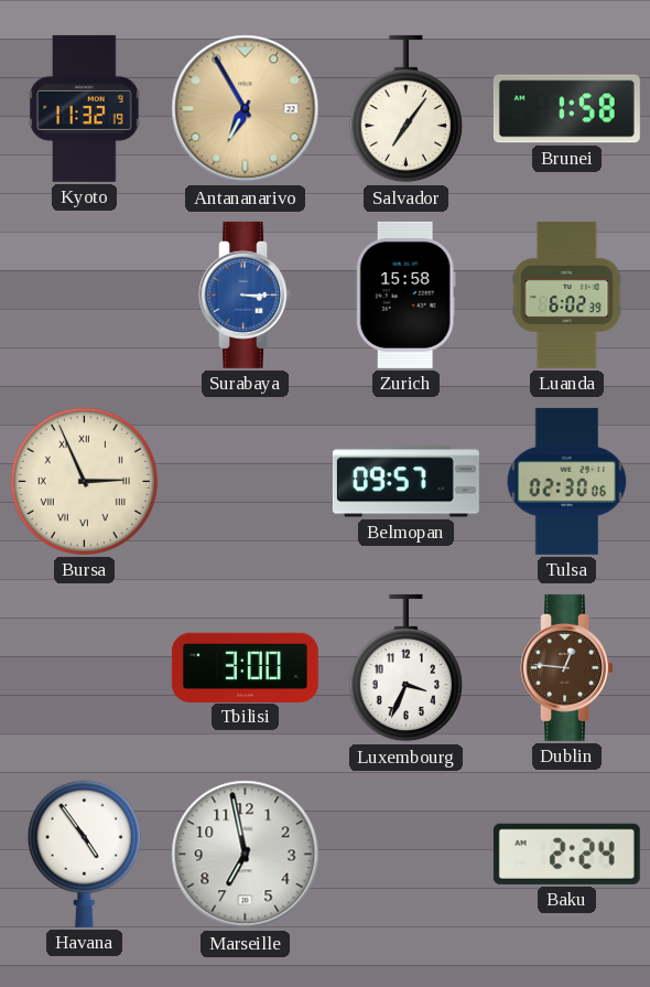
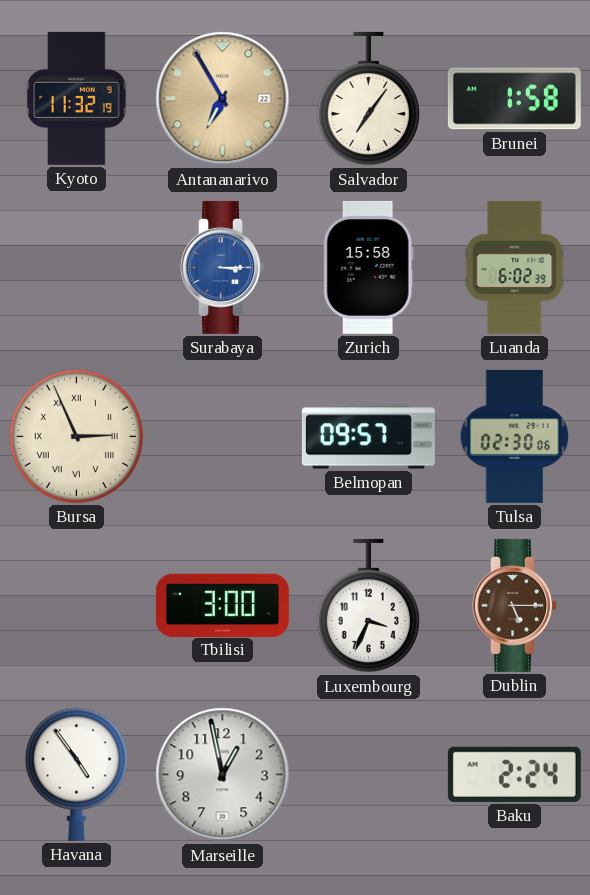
Dublin: 12:46 -> 5:15
Marseille: 6:58 -> 12:58
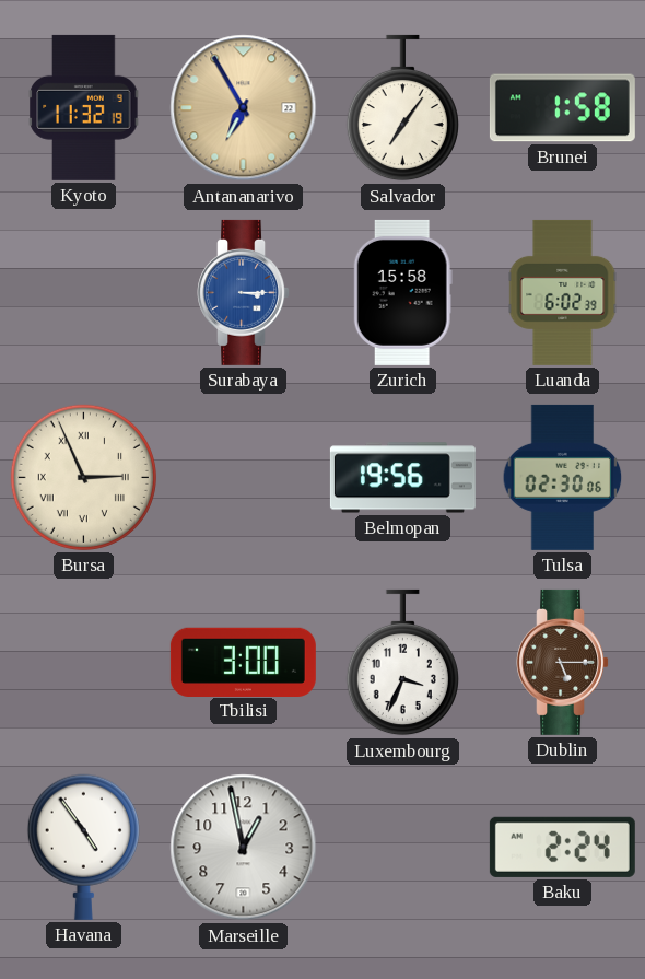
Belmopan: 09:57 -> 19:56
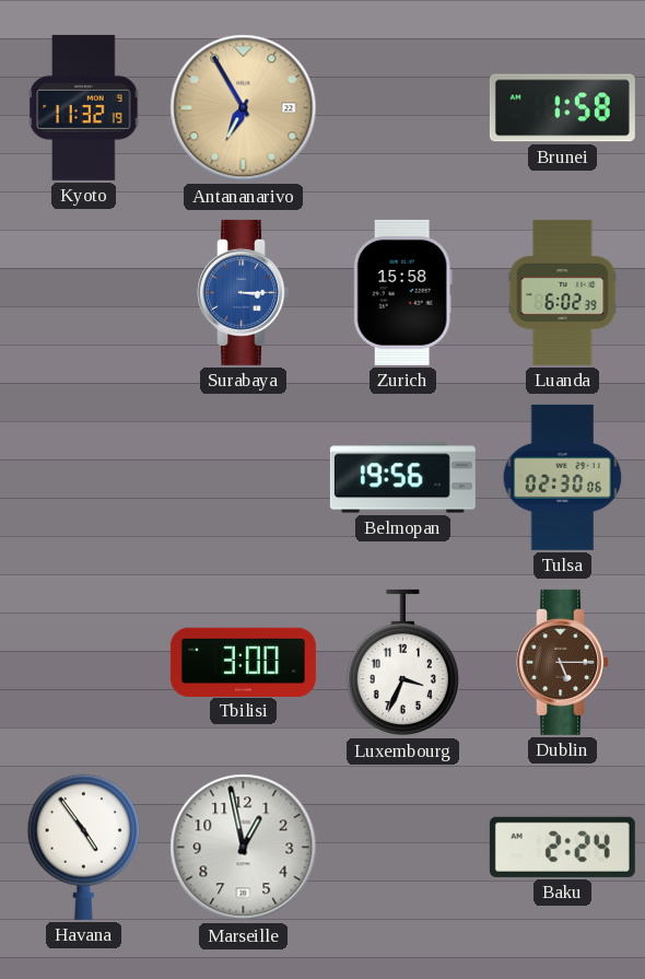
Salvador: 7:06 -> none
Bursa: 2:56 -> none
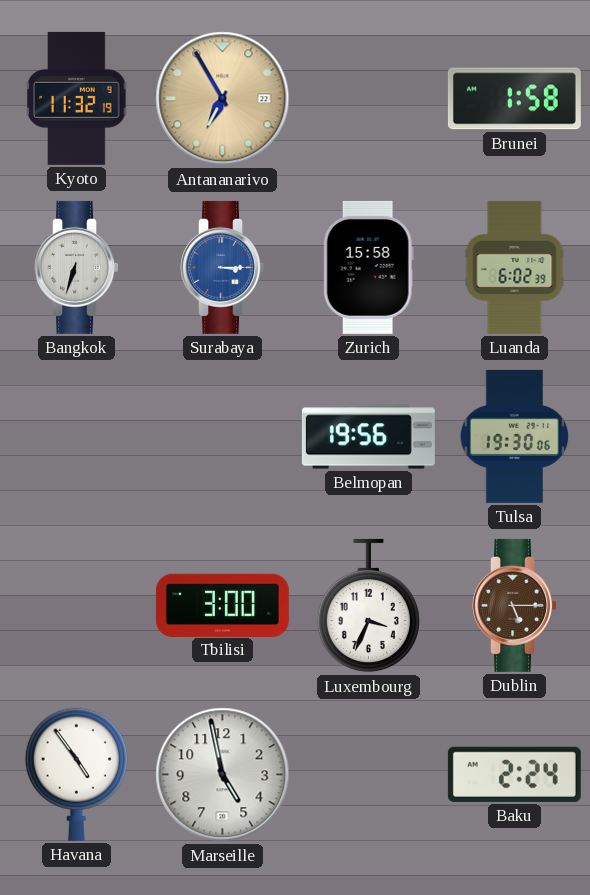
Bangkok: none -> 6:33
Tulsa: 02:30 -> 19:30
Marseille: 12:58 -> 4:58
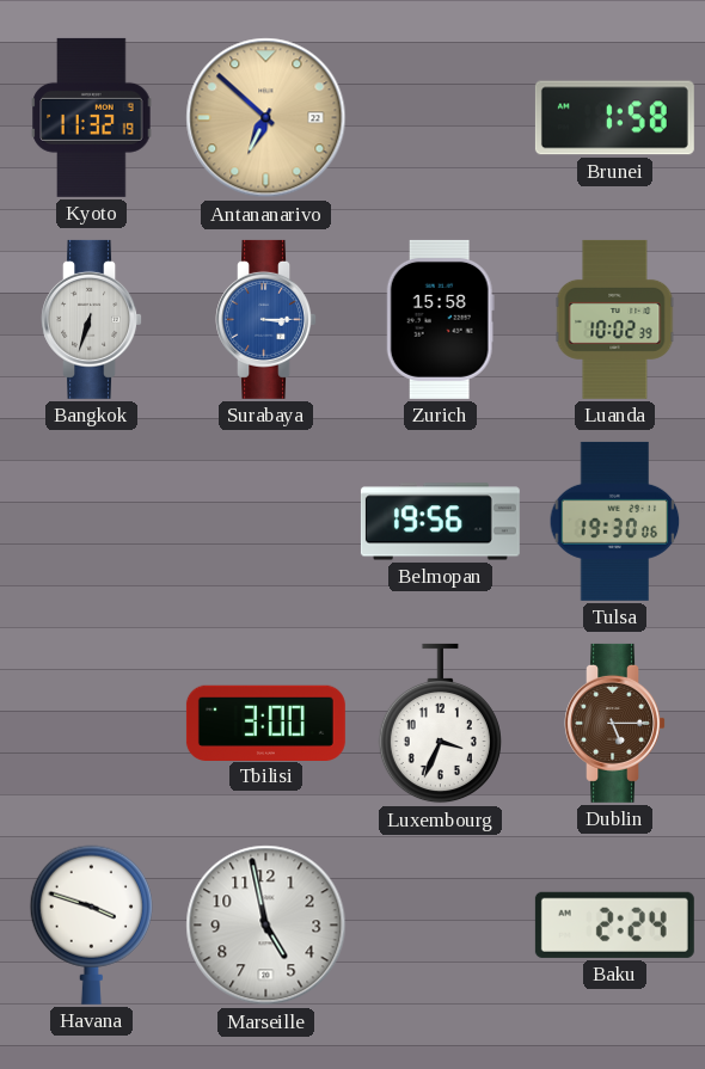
Antananarivo: 6:55 -> 6:52
Luanda: 6:02 -> 10:02
Havana: 4:54 -> 3:48
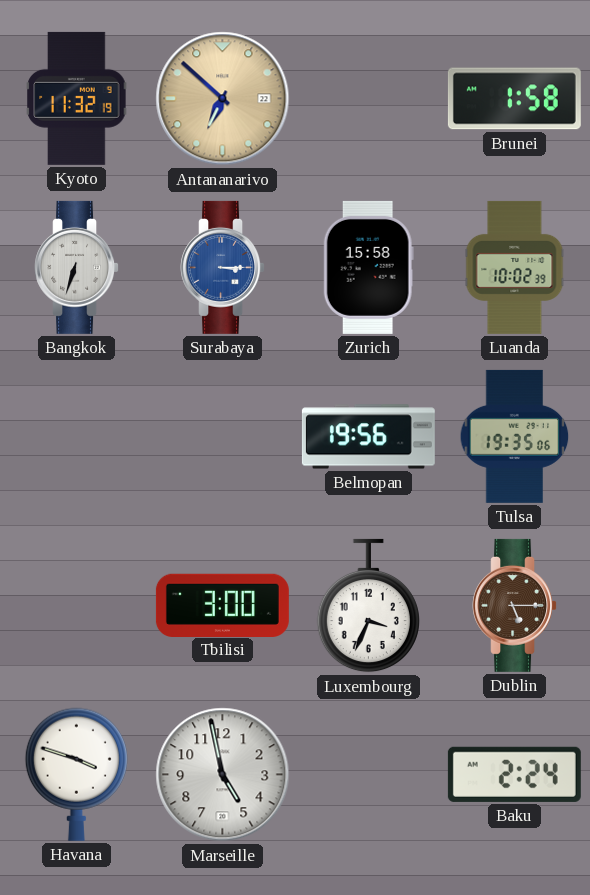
Tulsa: 19:30 -> 19:35
